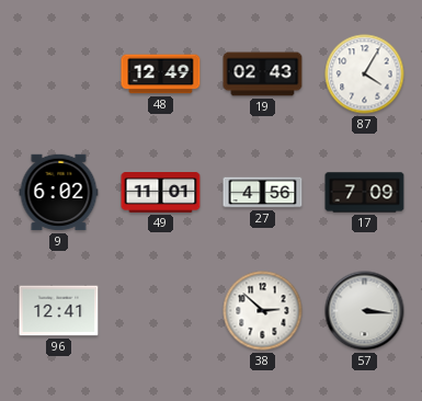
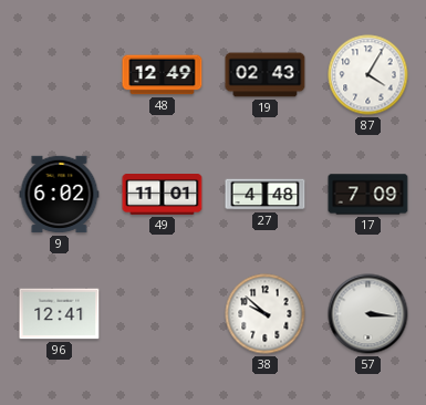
27: 4:56 -> 4:48
38: 2:52 -> 9:52
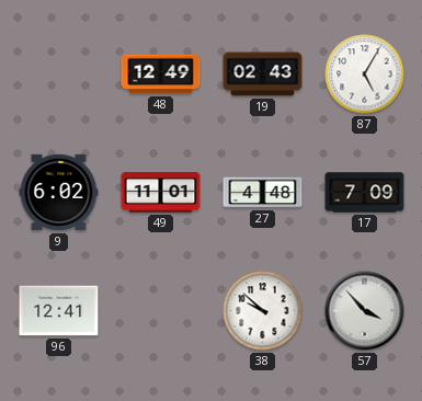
87: 4:05 -> 5:05
57: 3:16 -> 3:53
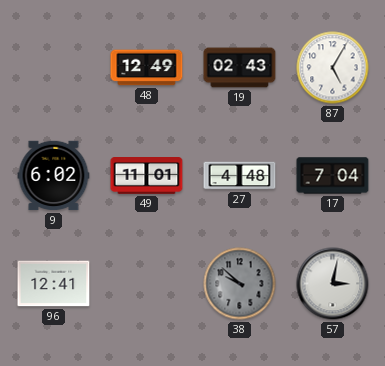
17: 7:09 -> 7:04
38 dial: white -> grey
57: 3:53 -> 3:02
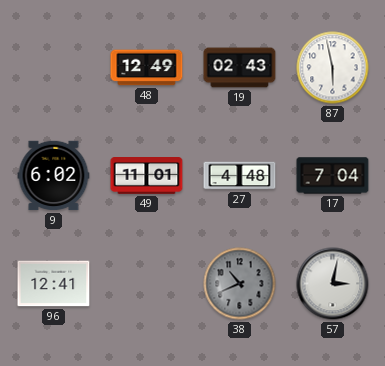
87: 5:05 -> 5:58
38: 9:52 -> 10:41
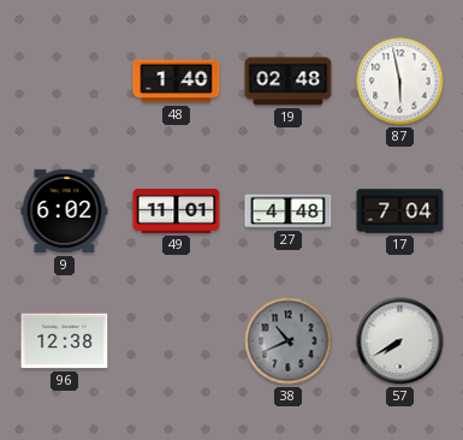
48: 12:49 -> 1:40
19: 02:43 -> 02:48
96: 12:41 -> 12:38
57: 3:02 -> 7:40
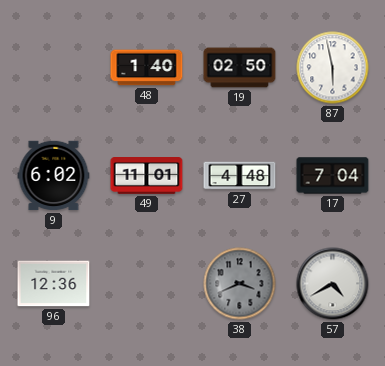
19: 02:48 -> 02:50
96: 12:38 -> 12:36
38: 10:41 -> 3:41
57: 7:40 -> 4:40
